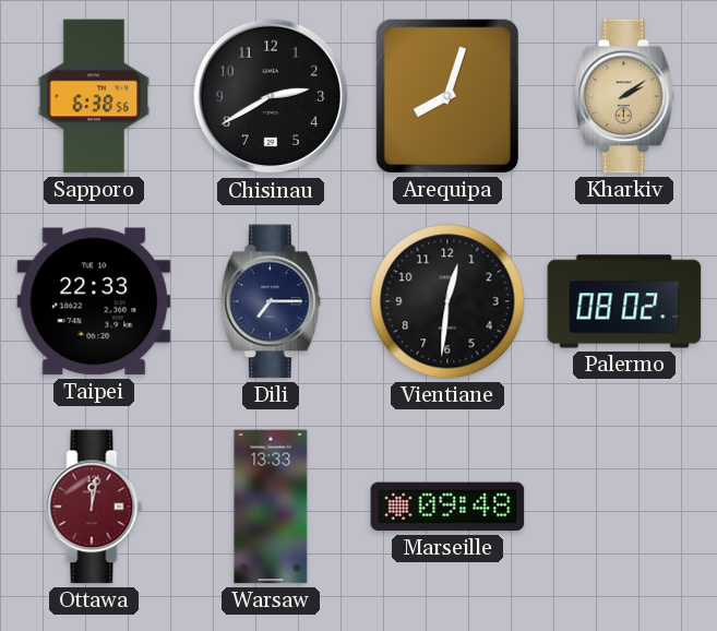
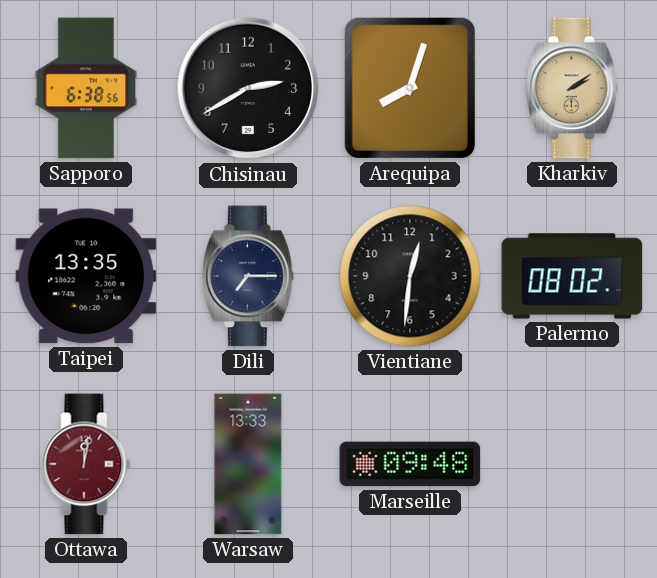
Taipei: 22:33 -> 13:35
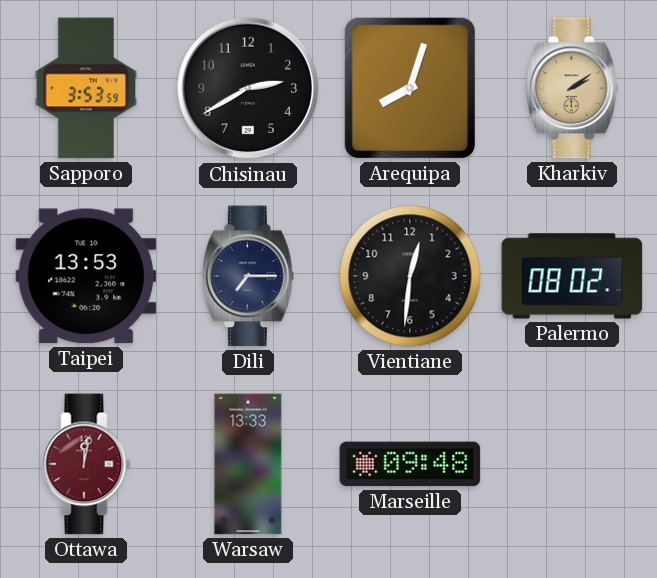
Sapporo: 6:38 -> 3:53
Taipei: 13:35 -> 13:53
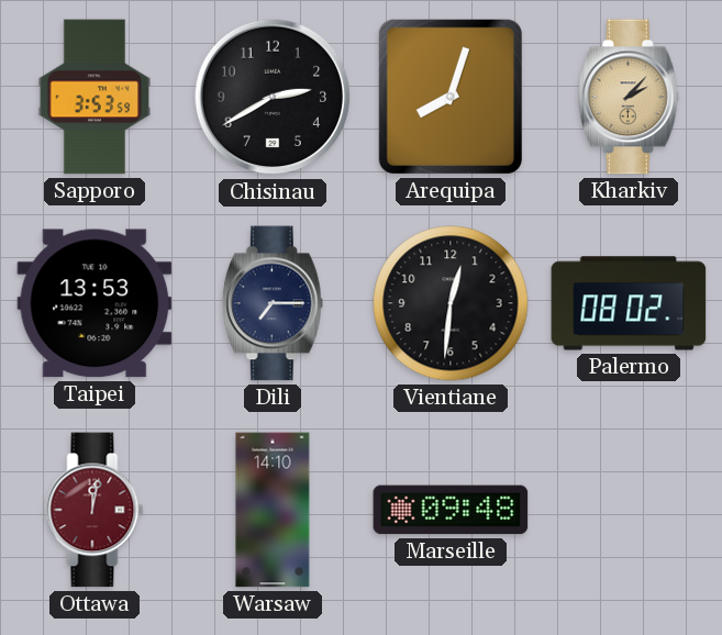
Kharkiv: 2:09 -> 2:07
Warsaw: 13:33 -> 14:10
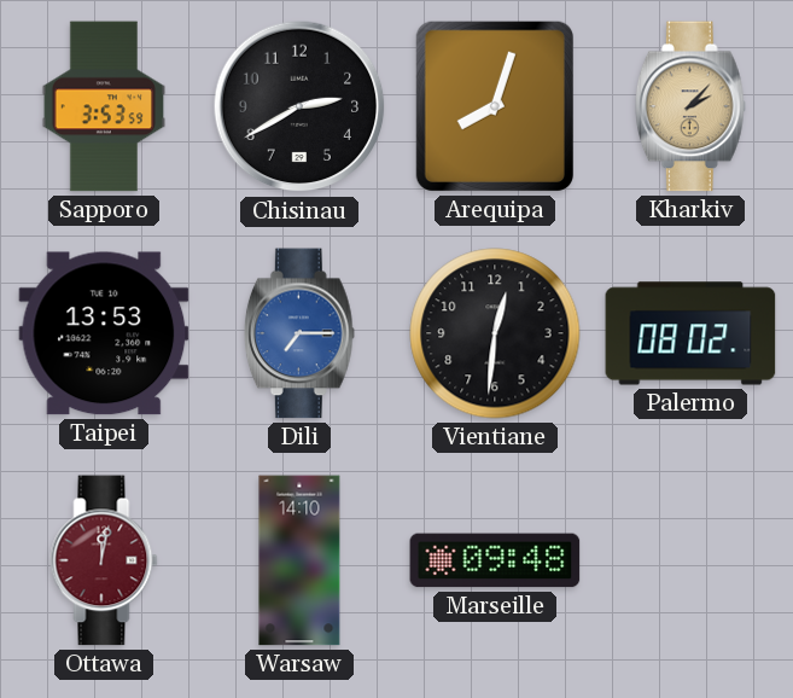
Dili dial: navy -> blue
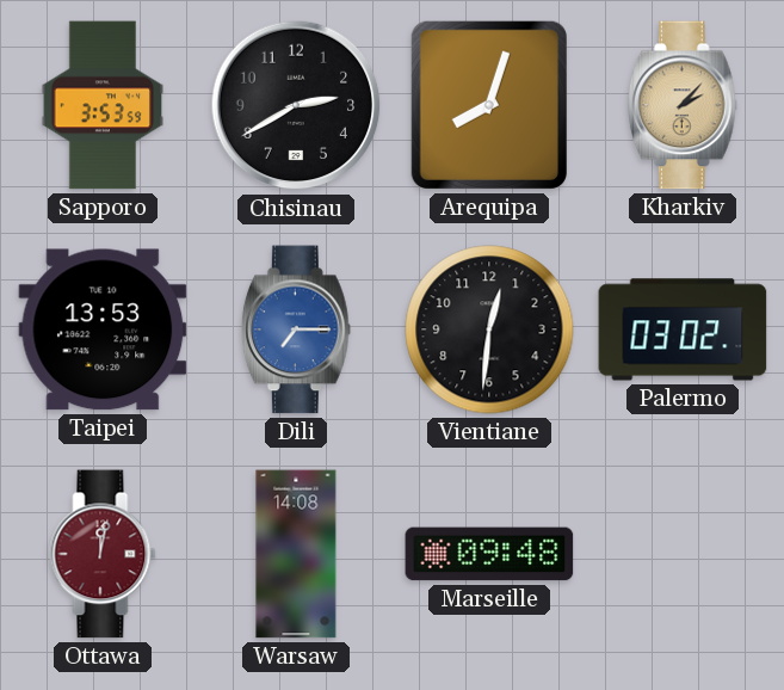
Palermo: 08:02 -> 03:02
Warsaw: 14:10 -> 14:08
